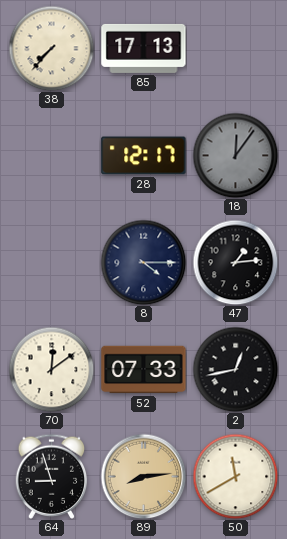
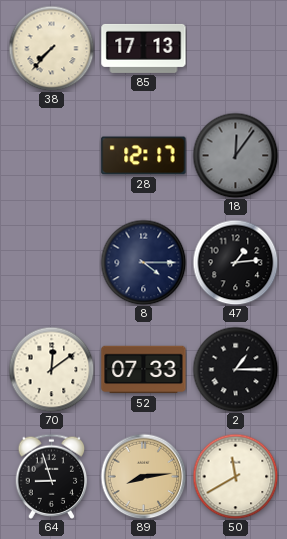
2: 12:43 -> 1:15
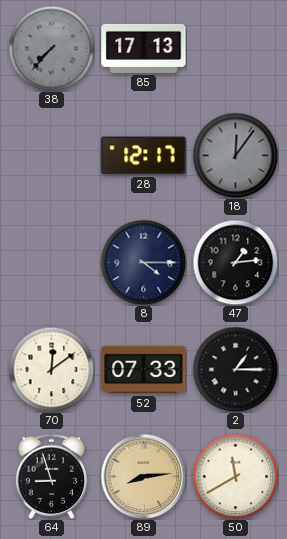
38 dial: cream -> grey
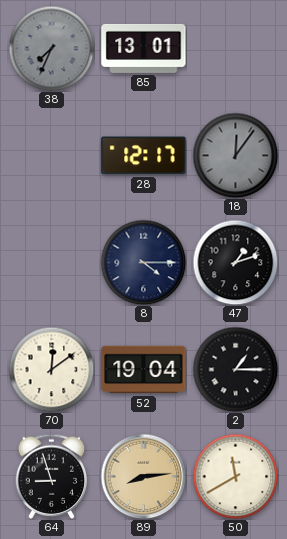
38: 7:37 -> 7:34
85: 17:13 -> 13:01
47: 1:14 -> 1:12
52: 07:33 -> 19:04
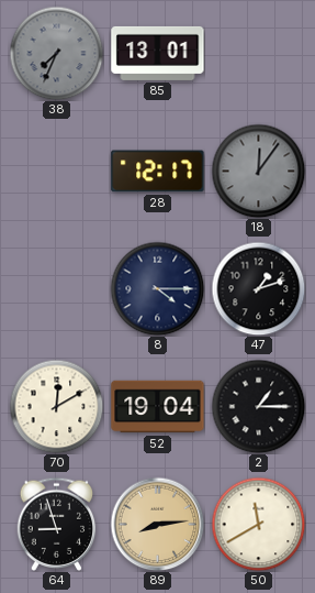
70: 12:09 -> 12:10
